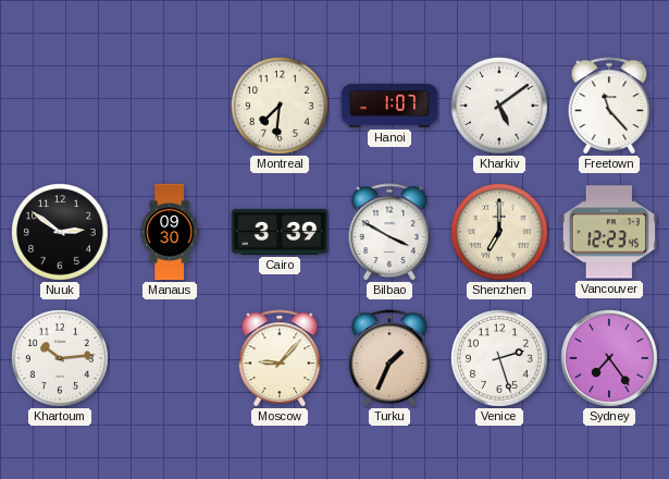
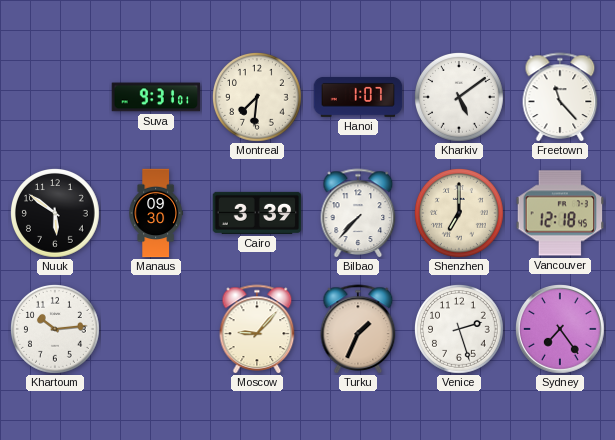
Suva: none -> 9:31
Nuuk: 2:51 -> 5:51
Bilbao: 3:50 -> 7:37
Vancouver: 12:23 -> 12:18
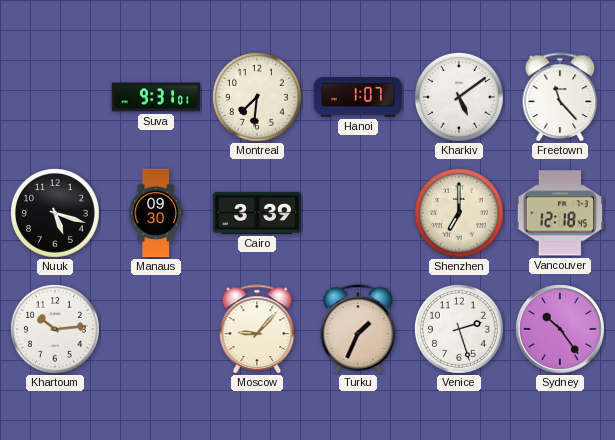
Nuuk: 5:51 -> 5:18
Bilbao: 7:37 -> none
Sydney: 7:24 -> 10:24
